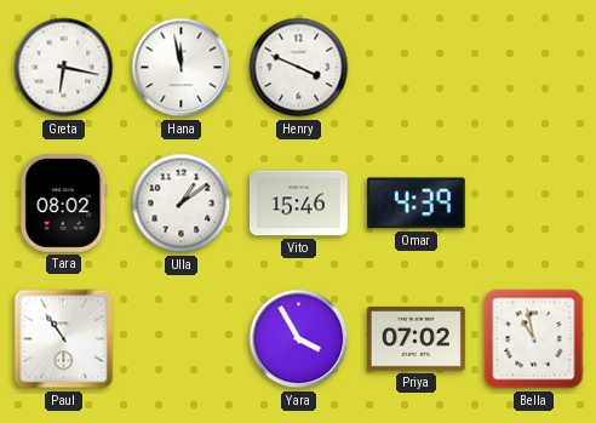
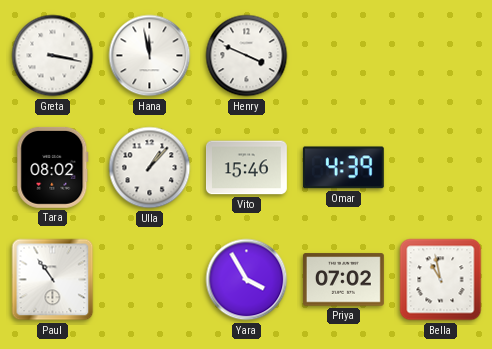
Greta: 6:17 -> 3:17
Ulla: 1:09 -> 1:07
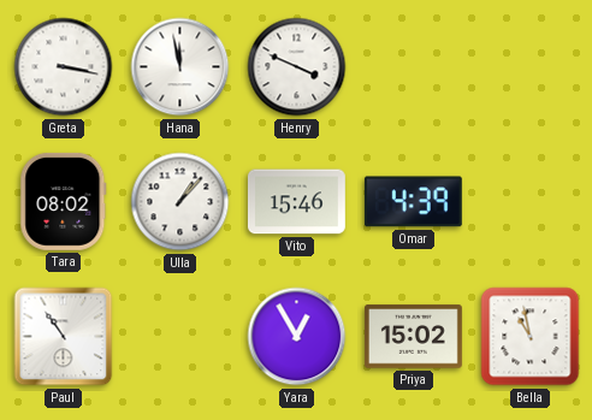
Yara: 3:55 -> 12:55
Priya: 07:02 -> 15:02
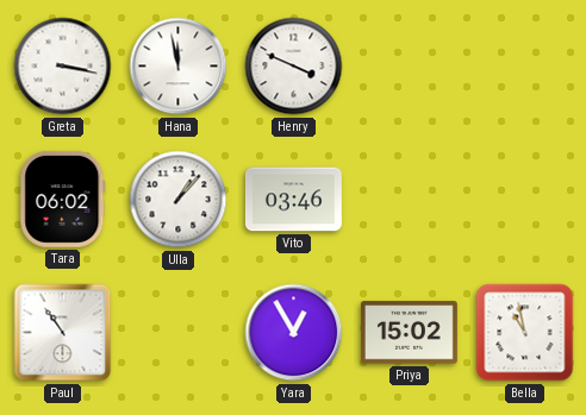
Tara: 08:02 -> 06:02
Vito: 15:46 -> 03:46
Omar: 4:39 -> none
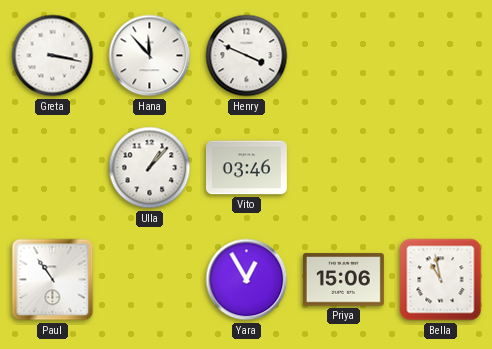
Hana: 11:58 -> 11:53
Tara: 06:02 -> none
Priya: 15:02 -> 15:06
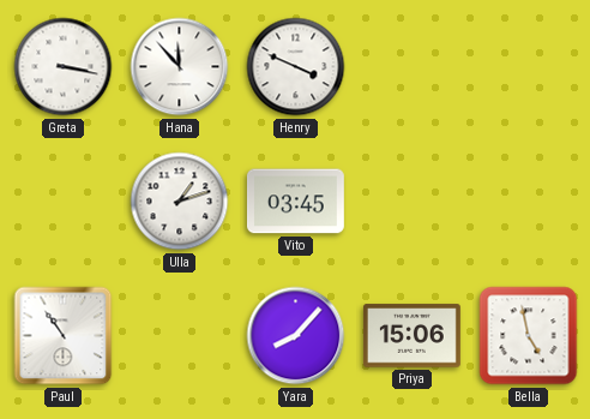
Ulla: 1:07 -> 1:12
Vito: 03:46 -> 03:45
Yara: 12:55 -> 8:07
Bella: 10:58 -> 4:58
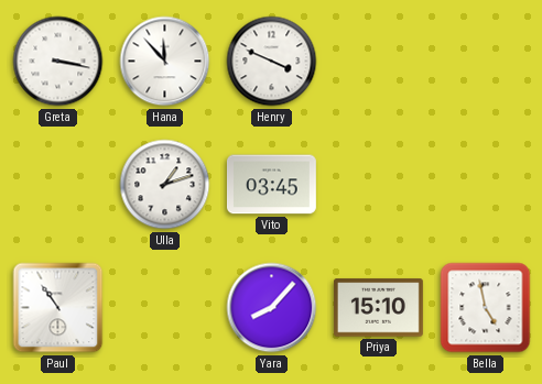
Priya: 15:06 -> 15:10
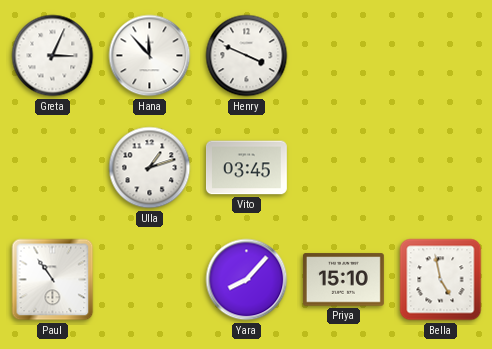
Greta: 3:17 -> 3:04
